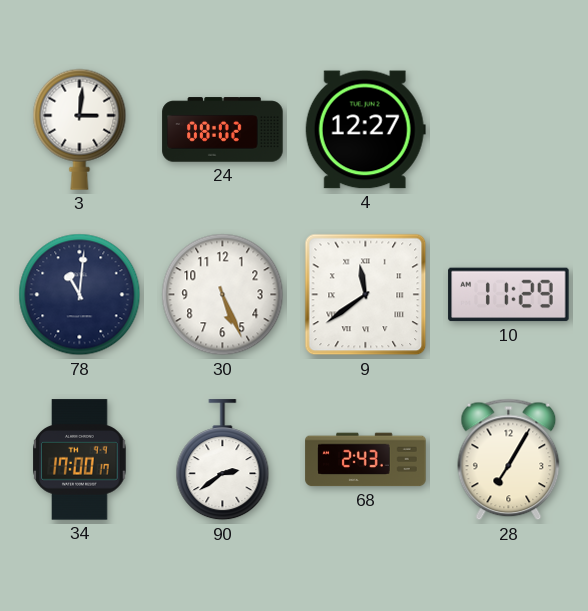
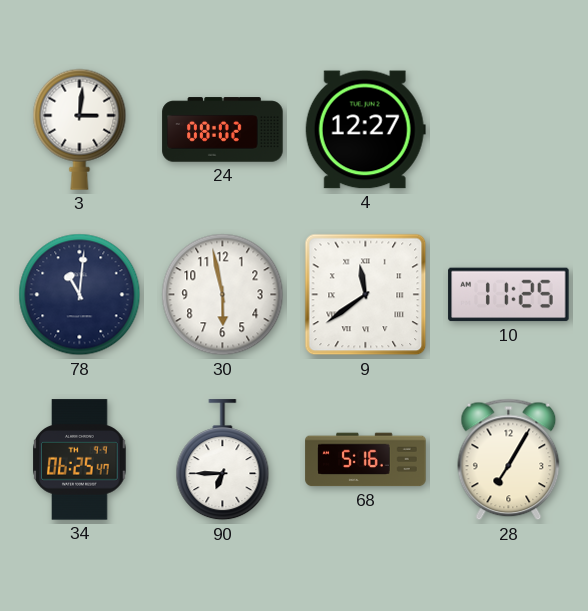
30: 5:26 -> 5:58
10: 11:29 -> 11:25
34: 17:00 -> 06:25
90: 2:39 -> 6:45
68: 2:43 -> 5:16
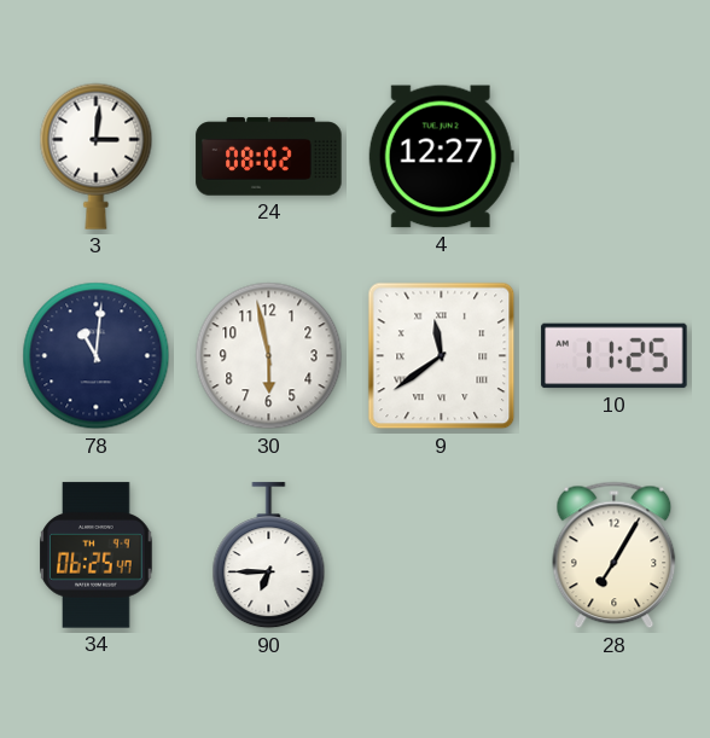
68: 5:16 -> none
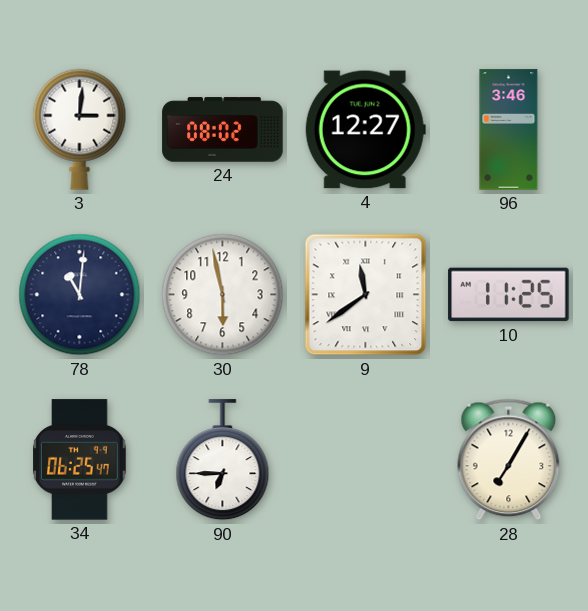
96: none -> 3:46
